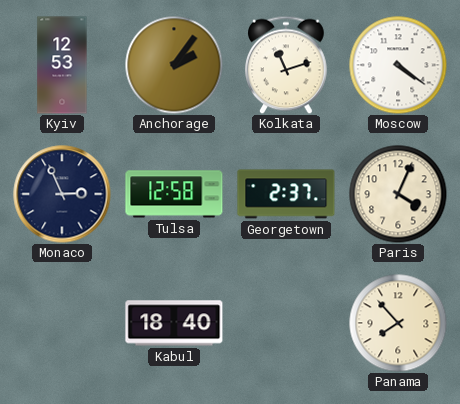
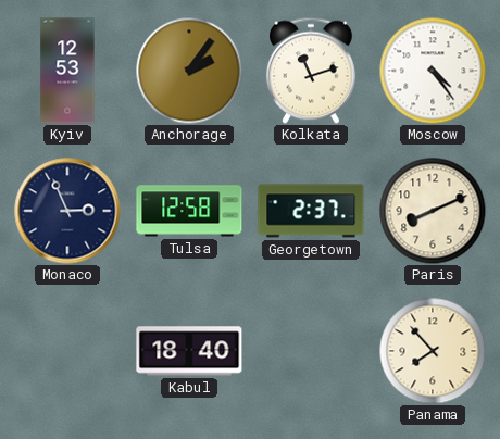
Moscow: 4:21 -> 4:24
Paris: 4:04 -> 8:11
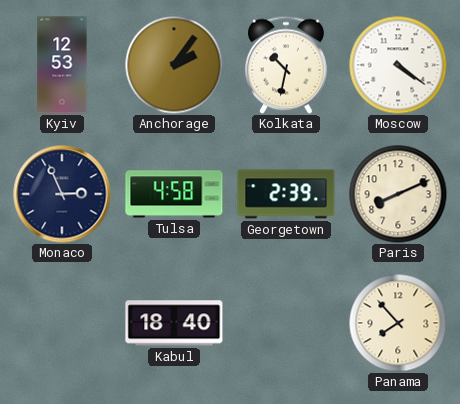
Kolkata: 11:12 -> 10:32
Moscow: 4:24 -> 4:21
Tulsa: 12:58 -> 4:58
Georgetown: 2:37 -> 2:39
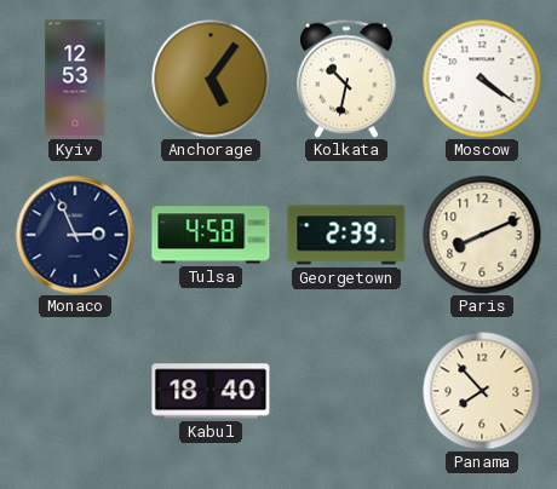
Anchorage: 2:06 -> 5:06
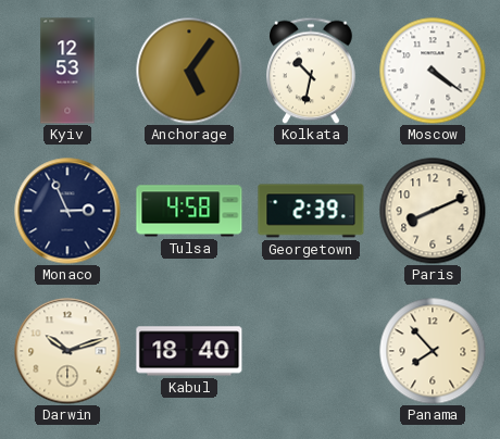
Darwin: none -> 10:12
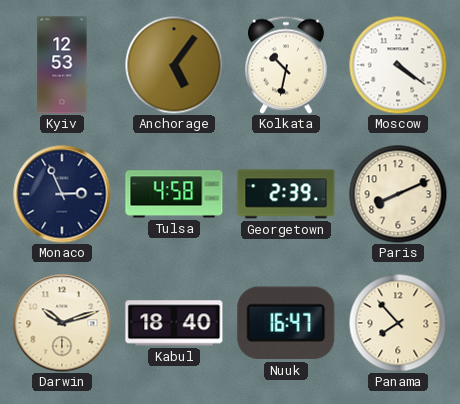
Nuuk: none -> 16:47
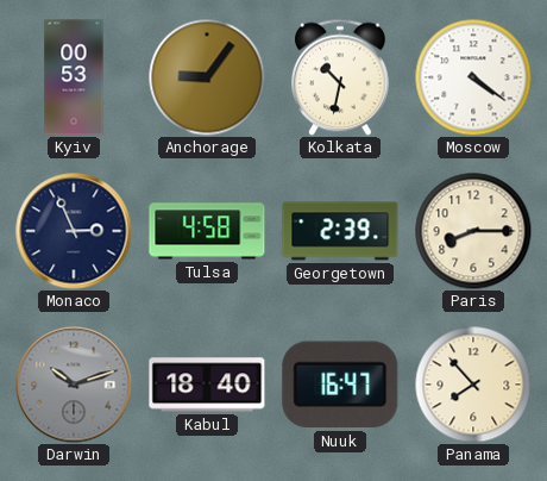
Kyiv: 12:53 -> 00:53
Anchorage: 5:06 -> 9:06
Paris: 8:11 -> 8:15
Darwin dial: cream -> grey
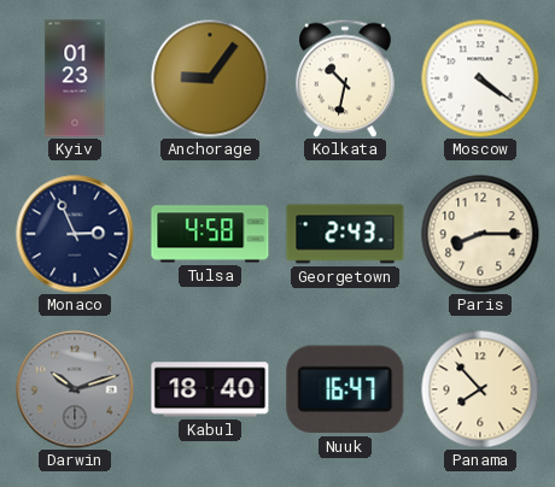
Kyiv: 00:53 -> 01:23
Georgetown: 2:39 -> 2:43
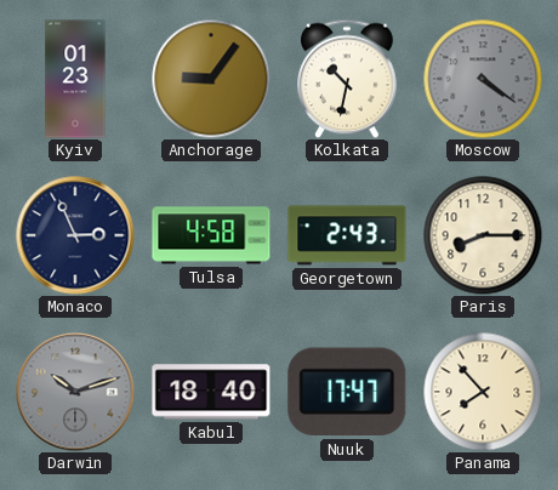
Moscow dial: white -> grey
Nuuk: 16:47 -> 17:47
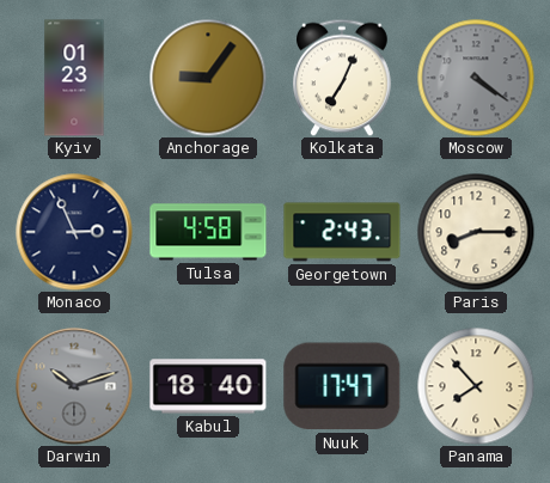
Kolkata: 10:32 -> 7:04
